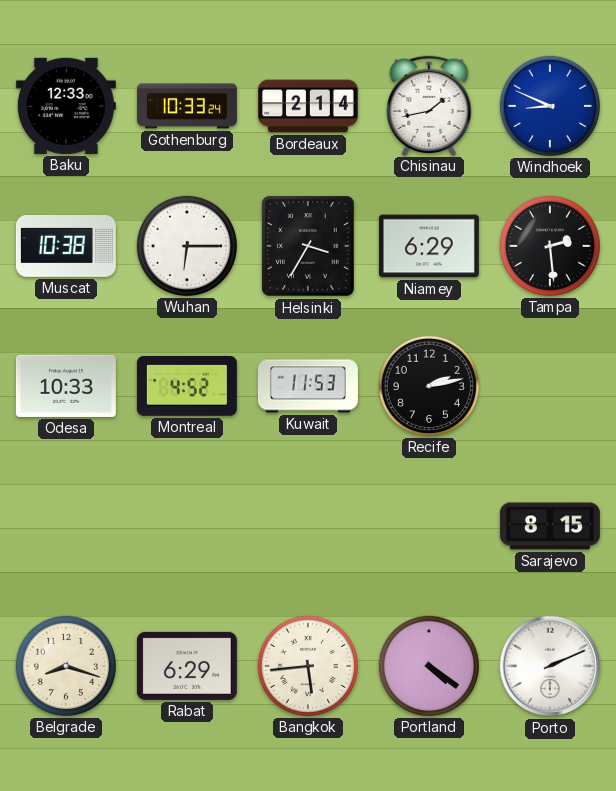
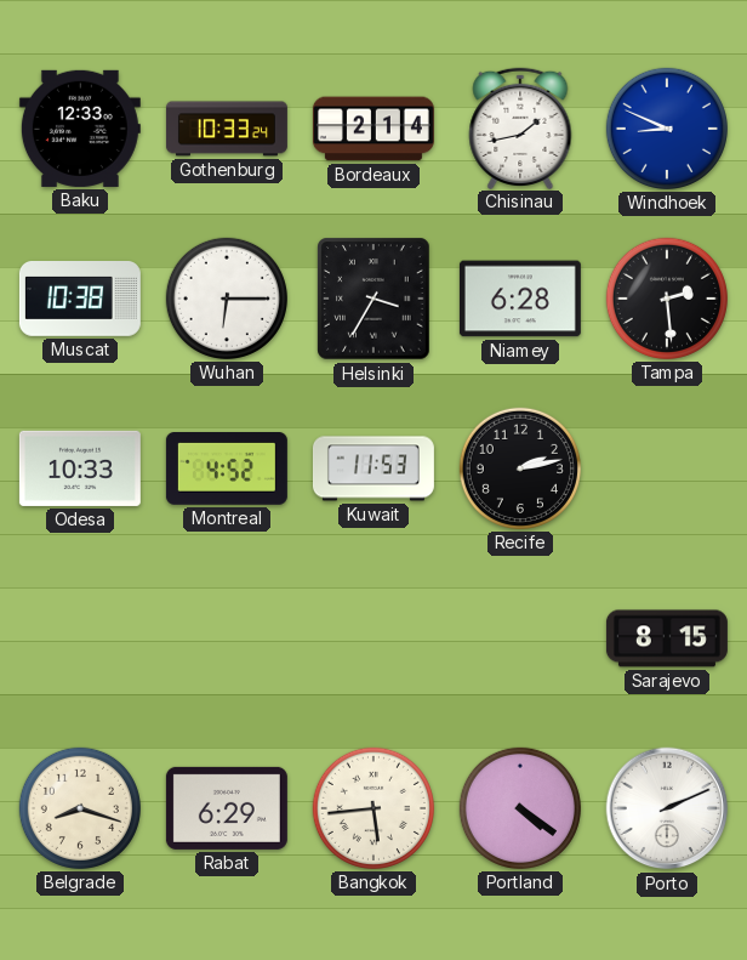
Niamey: 6:29 -> 6:28
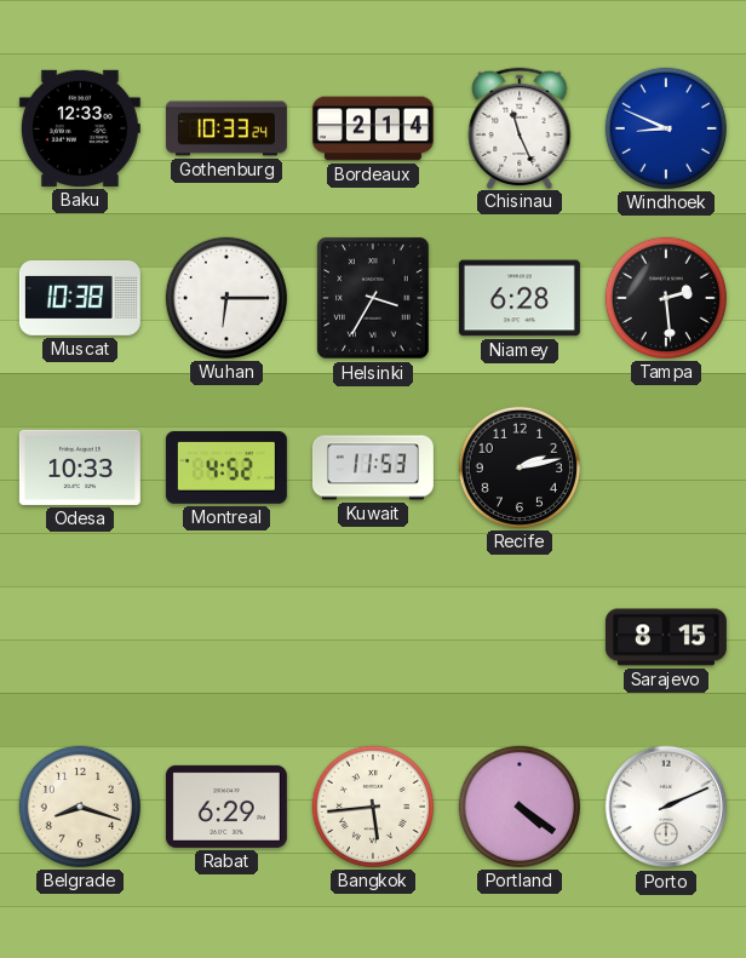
Chisinau: 1:43 -> 11:26
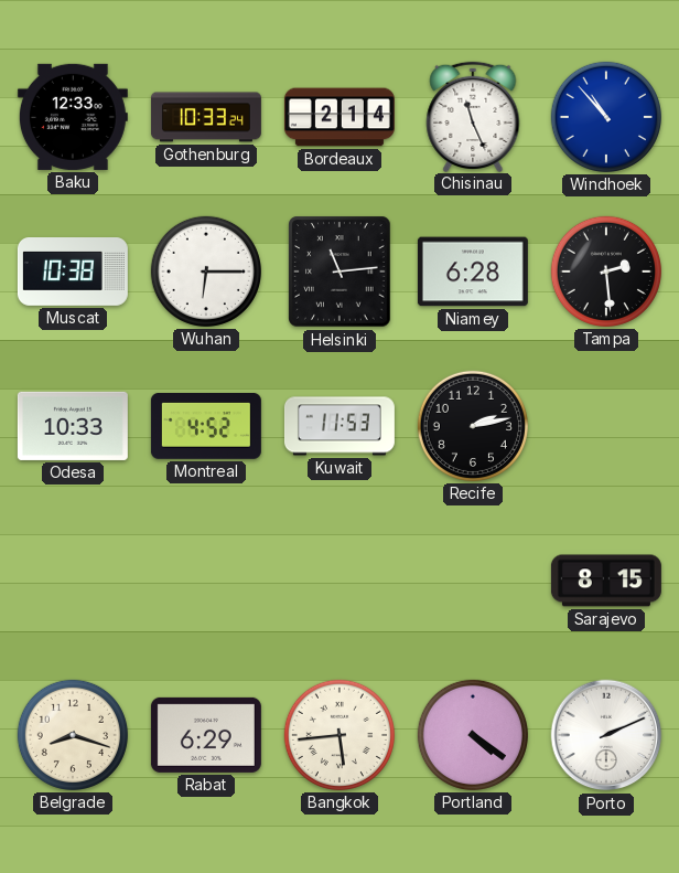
Windhoek: 8:49 -> 10:53
Helsinki: 3:35 -> 11:14
